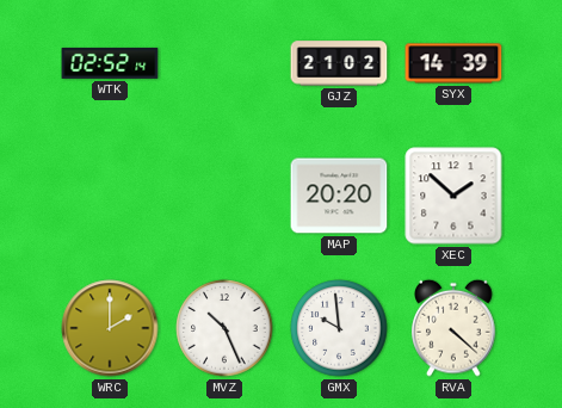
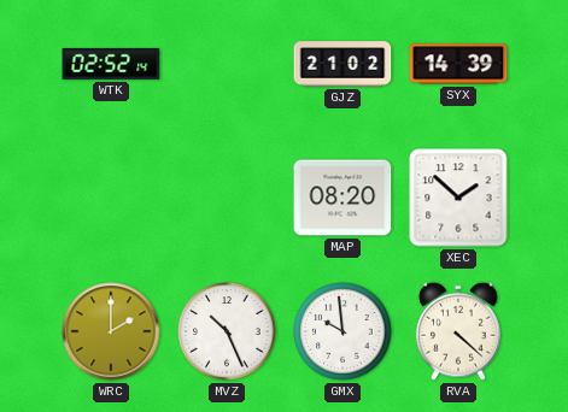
MAP: 20:20 -> 08:20
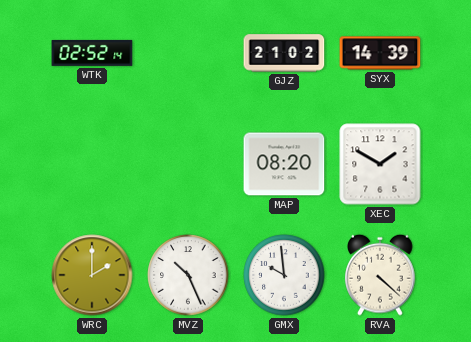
XEC: 1:52 -> 1:50
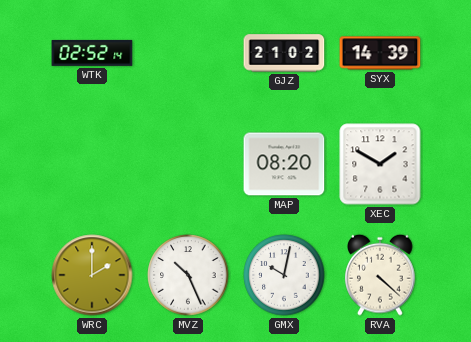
GMX: 9:59 -> 10:02
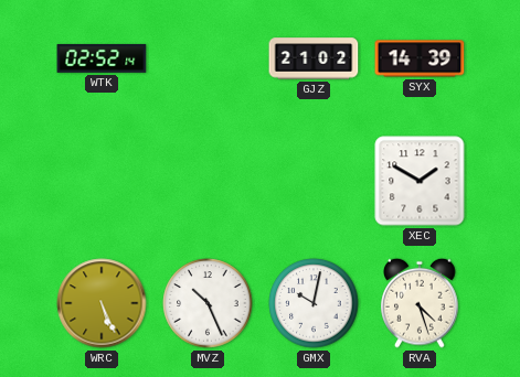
MAP: 08:20 -> none
WRC: 2:00 -> 5:26
RVA: 4:22 -> 4:27
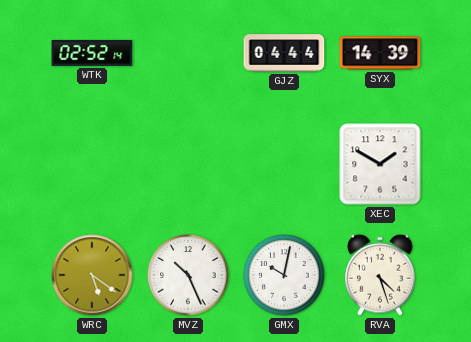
GJZ: 21:02 -> 04:44
WRC: 5:26 -> 5:21
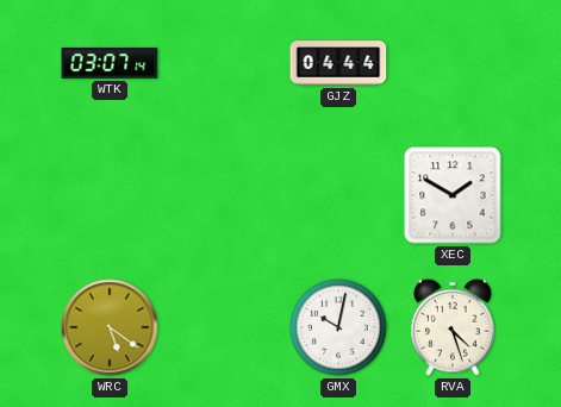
WTK: 02:52 -> 03:07
SYX: 14:39 -> none
MVZ: 10:26 -> none
